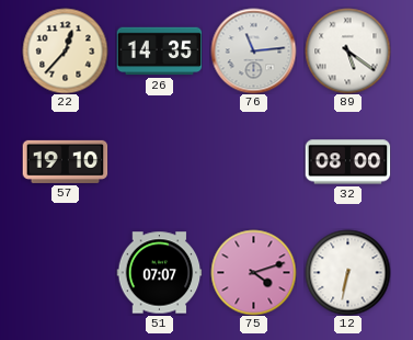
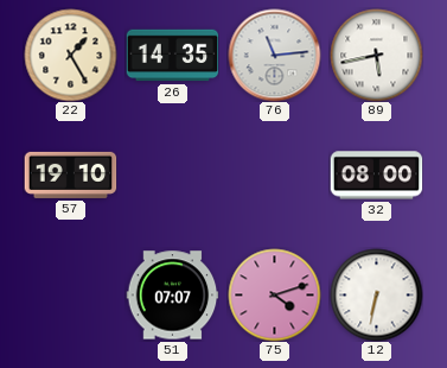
22: 12:37 -> 1:25
89: 5:21 -> 5:43
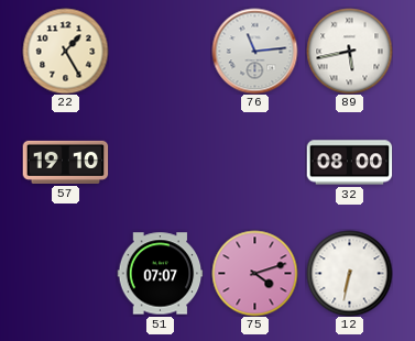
26: 14:35 -> none
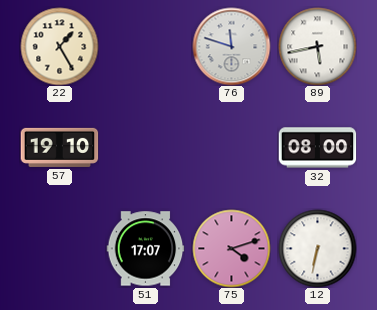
76: 11:14 -> 11:48
51: 07:07 -> 17:07
